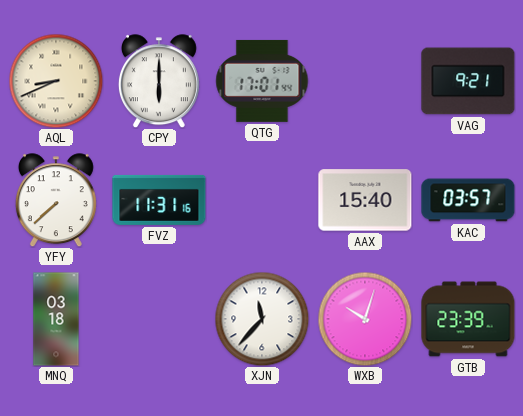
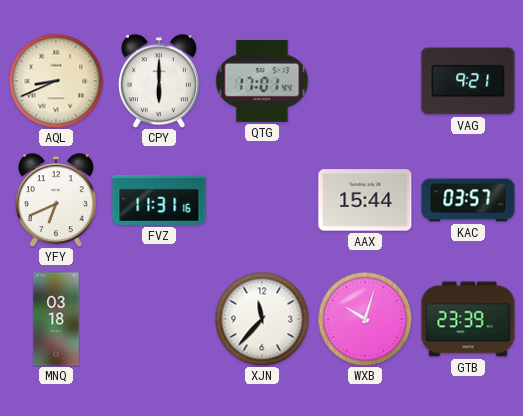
YFY: 7:38 -> 6:41
AAX: 15:40 -> 15:44
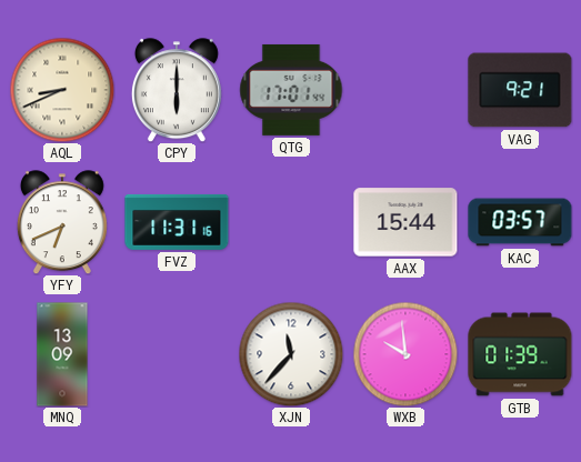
MNQ: 03:18 -> 13:09
WXB: 10:03 -> 9:59
GTB: 23:39 -> 01:39
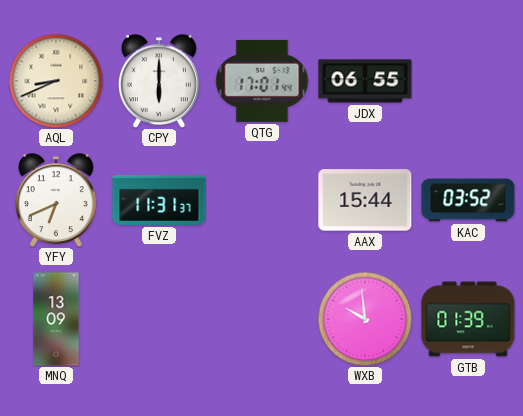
JDX: none -> 06:55
VAG: 9:21 -> none
FVZ: 11:31:16 -> 11:31:37
KAC: 03:57 -> 03:52
XJN: 11:37 -> none
